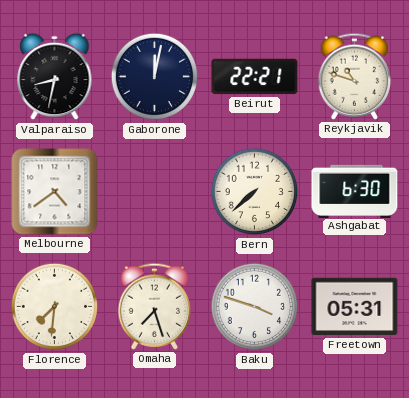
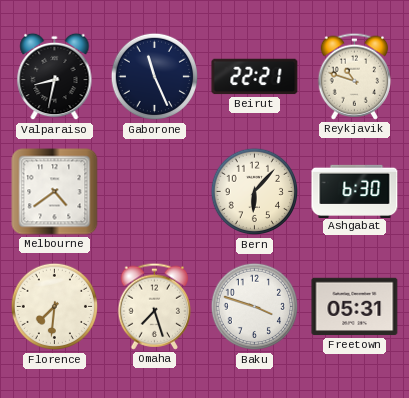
Gaborone: 12:02 -> 11:26
Bern: 7:38 -> 6:07
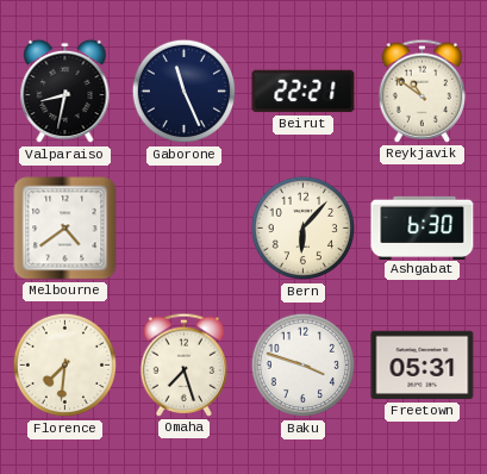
Reykjavik: 10:48 -> 10:51
